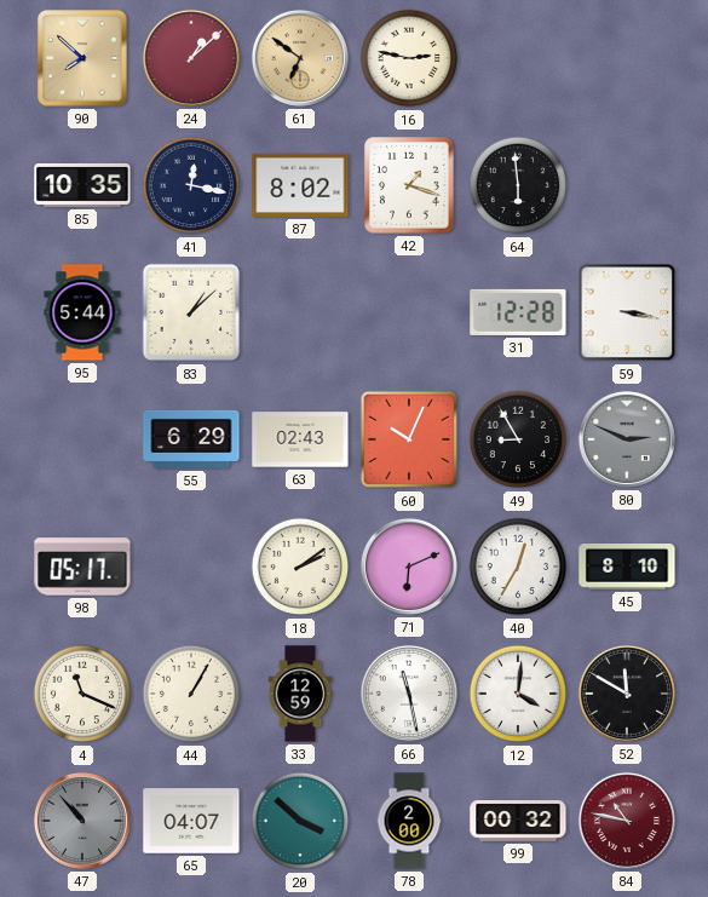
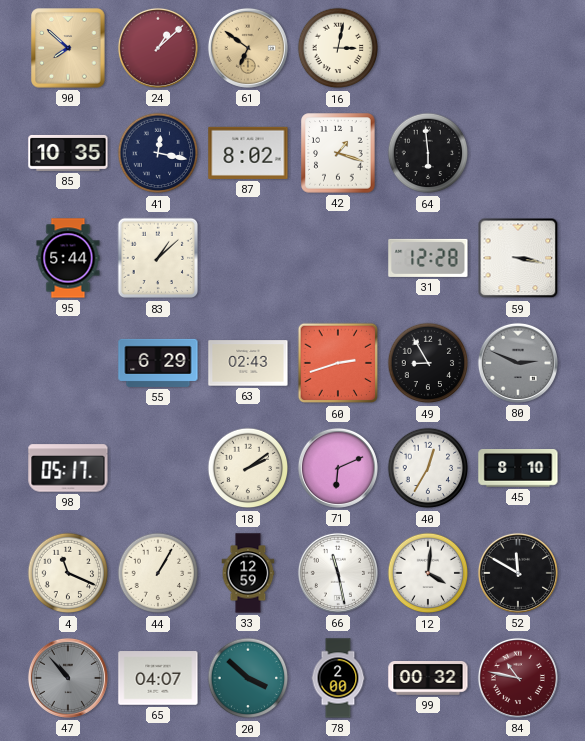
16: 2:47 -> 3:02
60: 10:04 -> 2:42
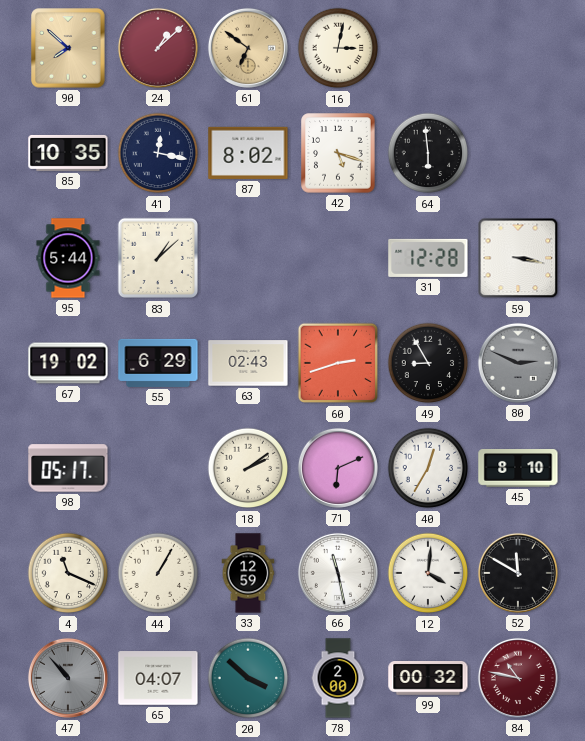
42: 1:18 -> 5:18
67: none -> 19:02
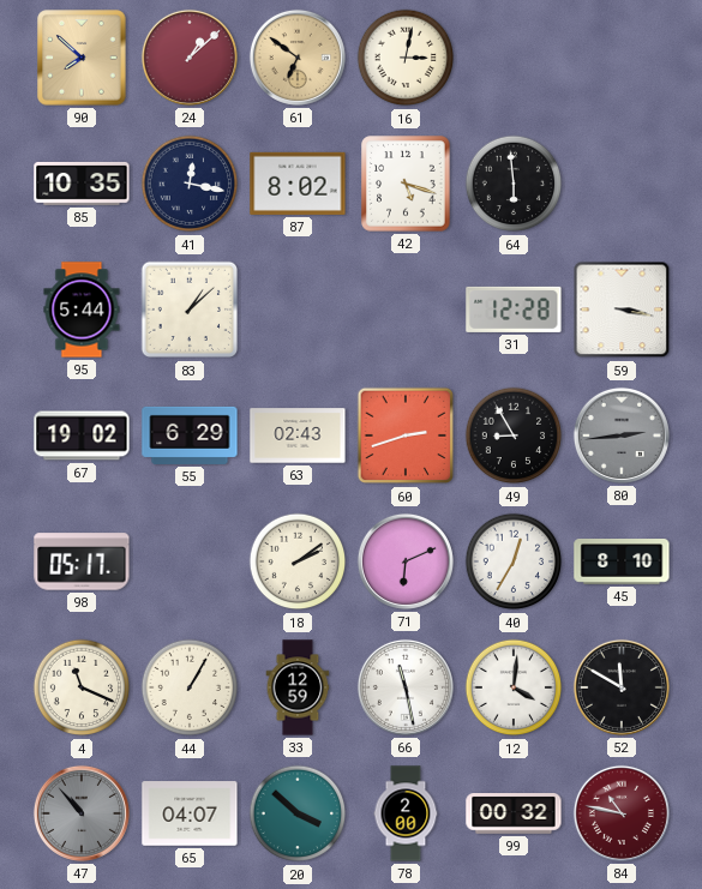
80: 2:49 -> 2:44
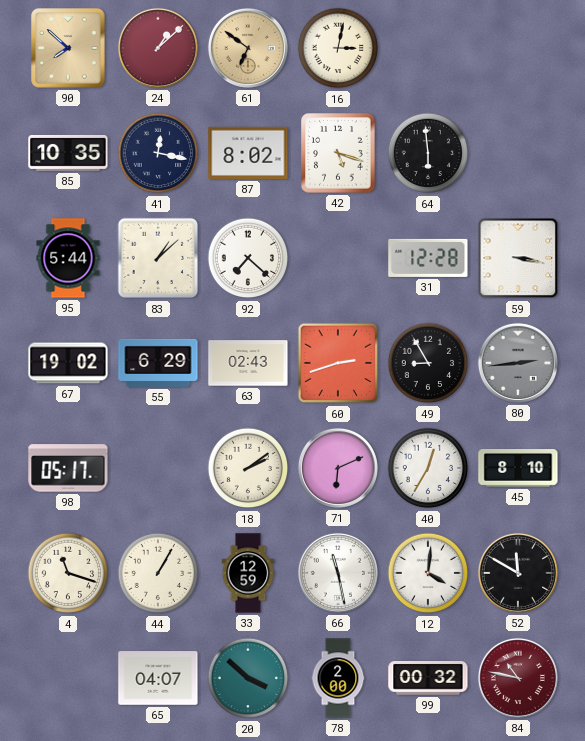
92: none -> 7:22
4: 11:19 -> 11:18
47: 10:53 -> none
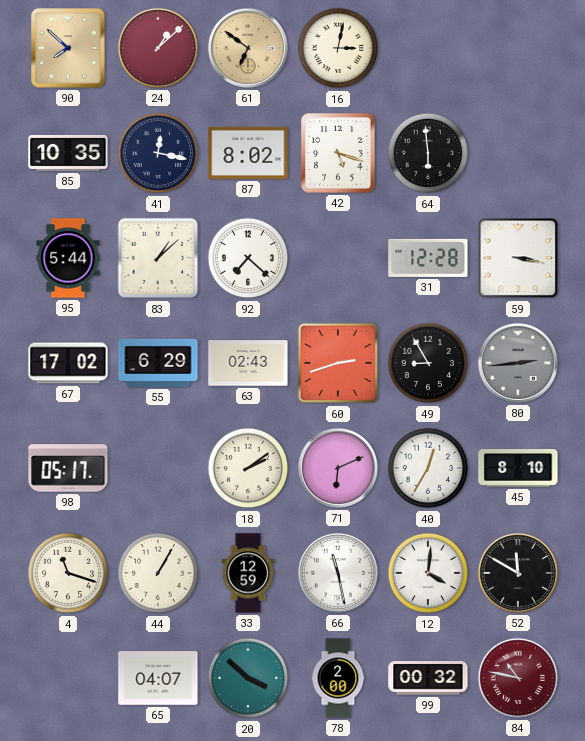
67: 19:02 -> 17:02
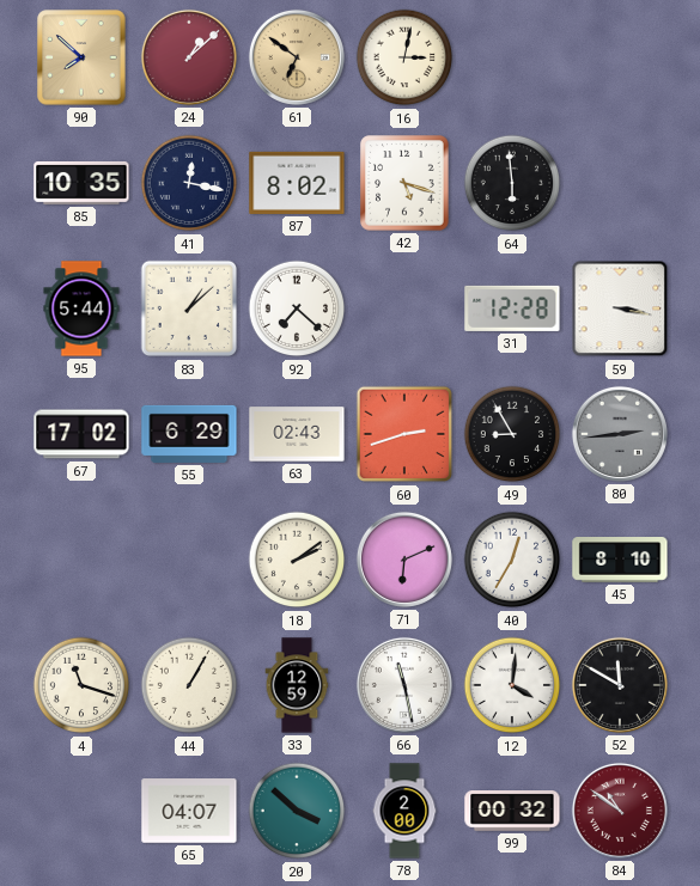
98: 05:17 -> none
84: 10:47 -> 10:51
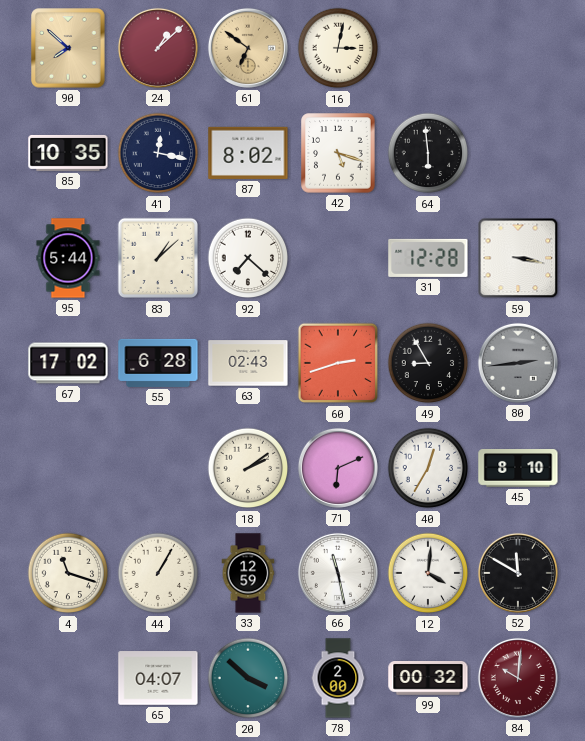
55: 6:29 -> 6:28
84: 10:51 -> 10:01
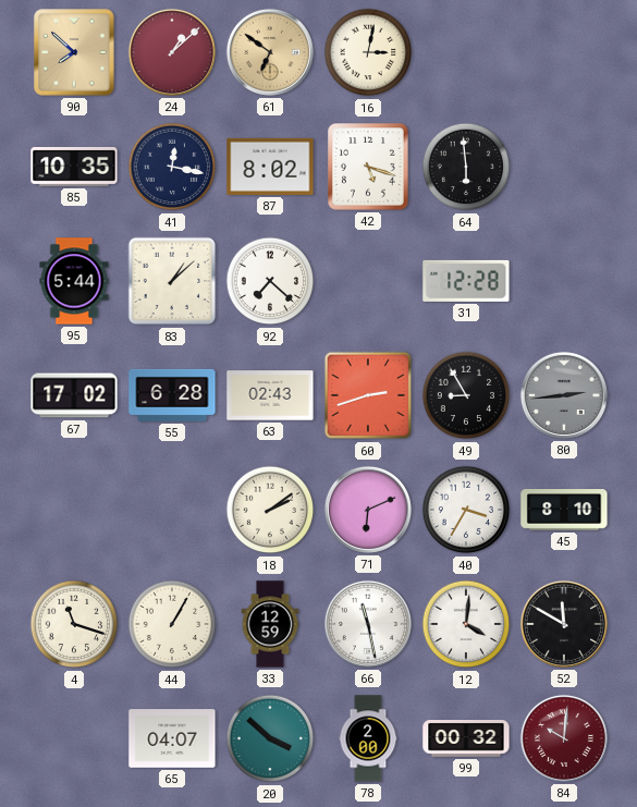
59: 3:17 -> none
40: 12:35 -> 3:35
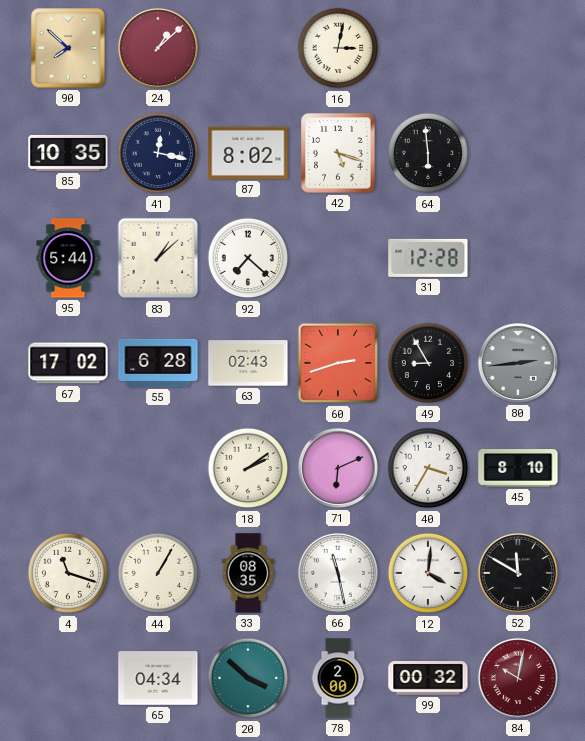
61: 6:51 -> none
33: 12:59 -> 08:35
65: 04:07 -> 04:34
84: 10:01 -> 10:02
